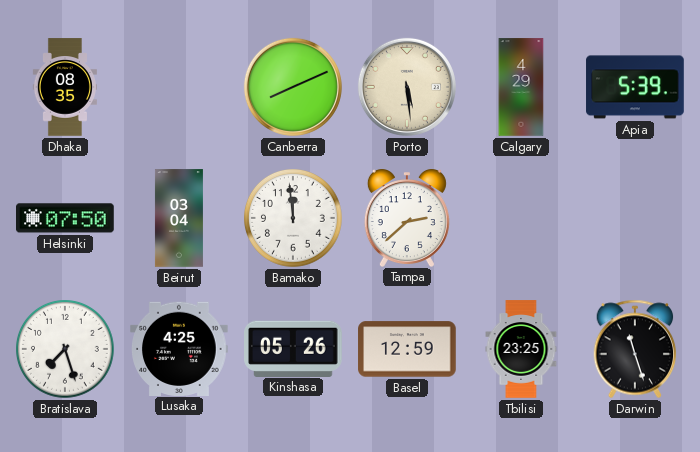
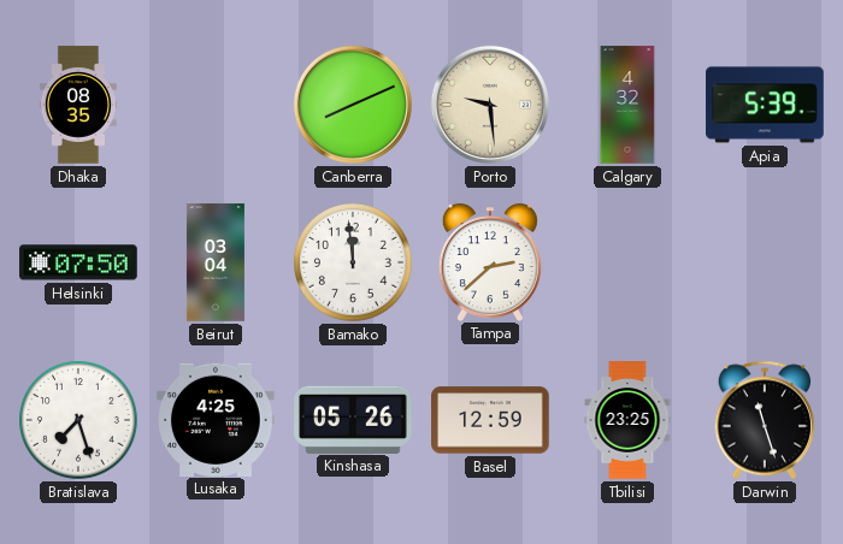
Porto: 5:29 -> 9:29
Calgary: 4:29 -> 4:32
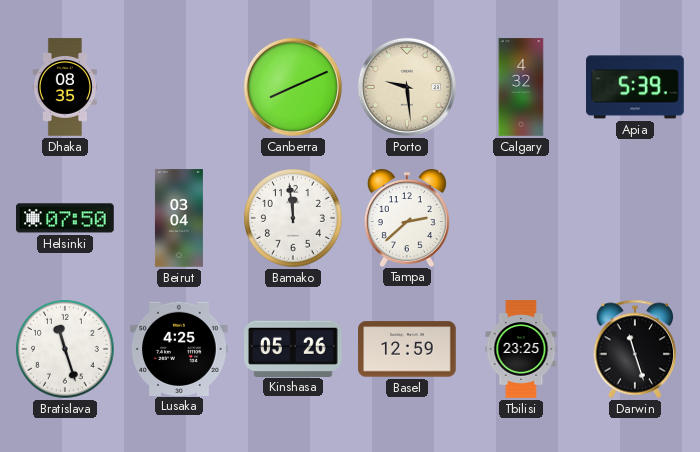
Bratislava: 7:27 -> 11:27
